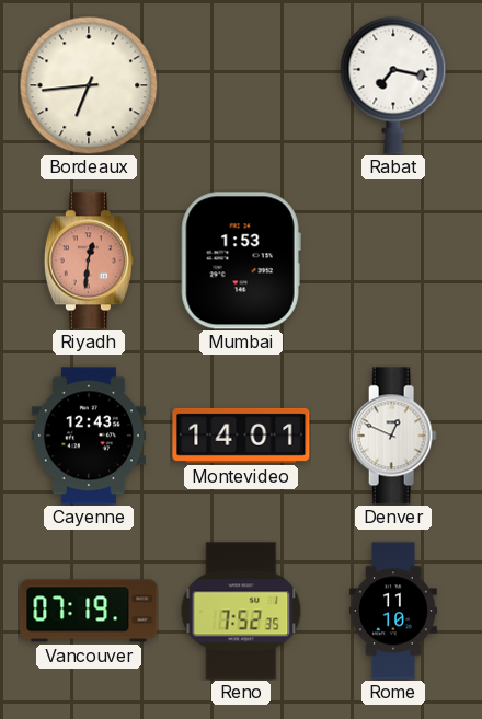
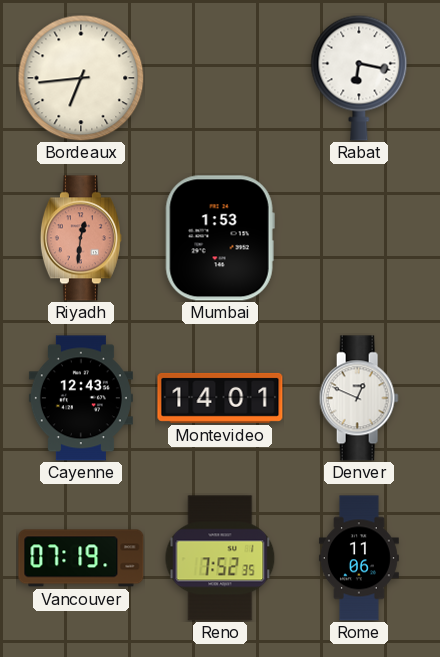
Rabat: 7:17 -> 6:17
Rome: 11:10 -> 11:06
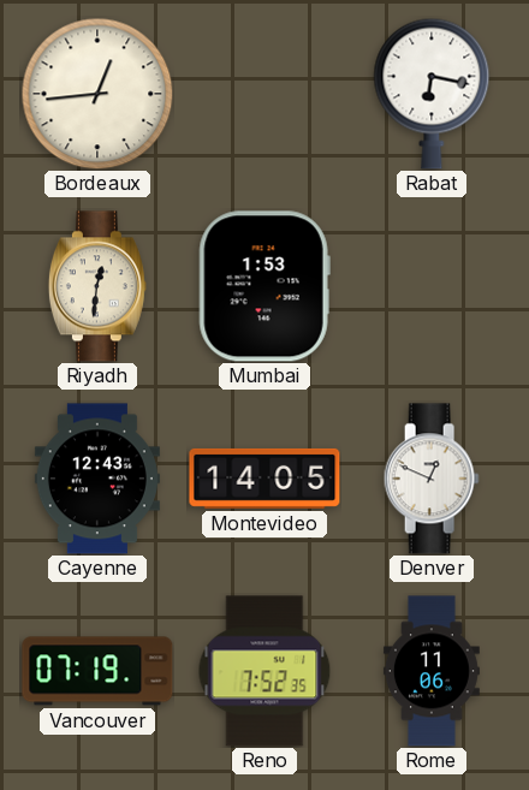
Bordeaux: 6:44 -> 12:44
Riyadh dial: salmon -> cream
Montevideo: 14:01 -> 14:05
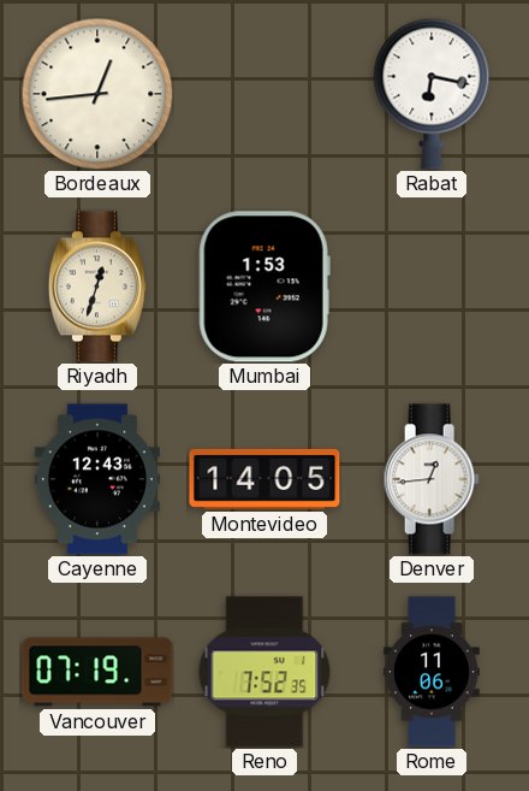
Riyadh: 12:31 -> 12:33
Denver: 12:49 -> 12:44
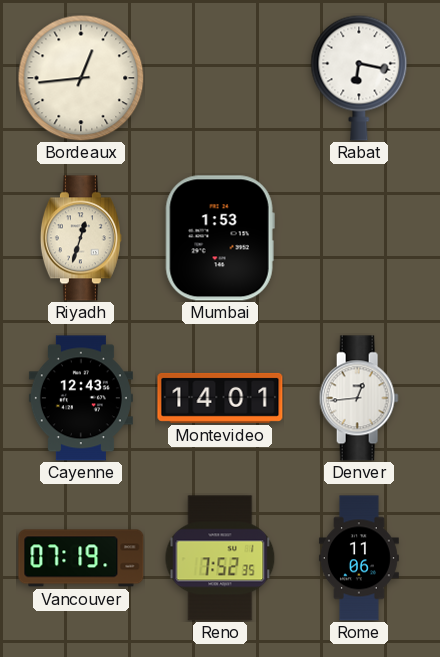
Montevideo: 14:05 -> 14:01
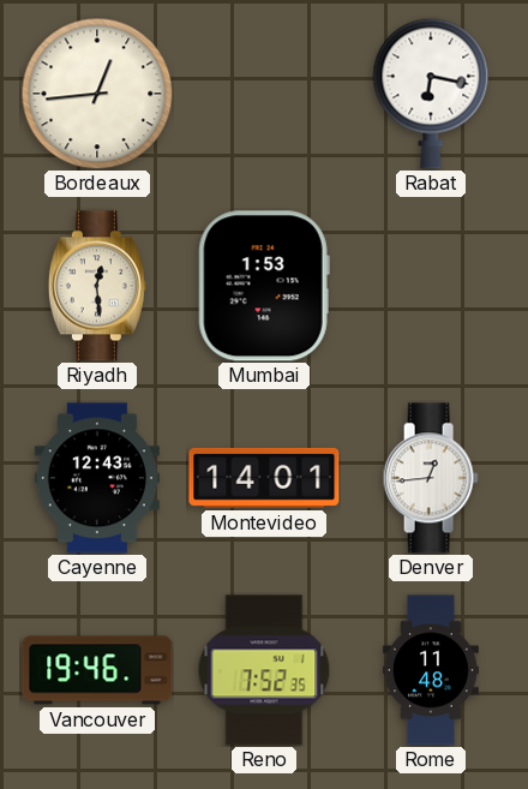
Riyadh: 12:33 -> 12:29
Vancouver: 07:19 -> 19:46
Rome: 11:06 -> 11:48
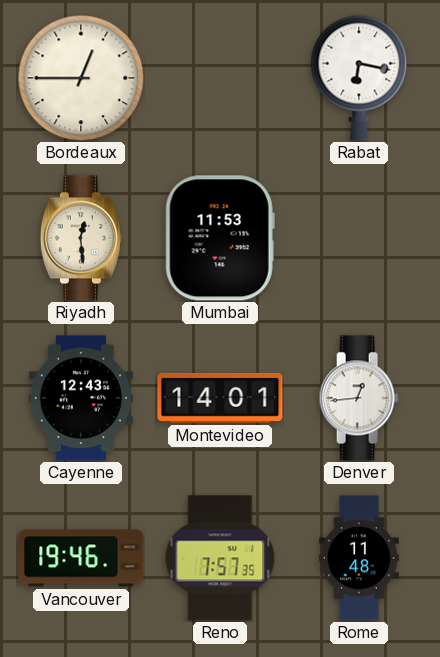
Bordeaux: 12:44 -> 12:45
Mumbai: 1:53 -> 11:53
Reno: 7:52 -> 7:57
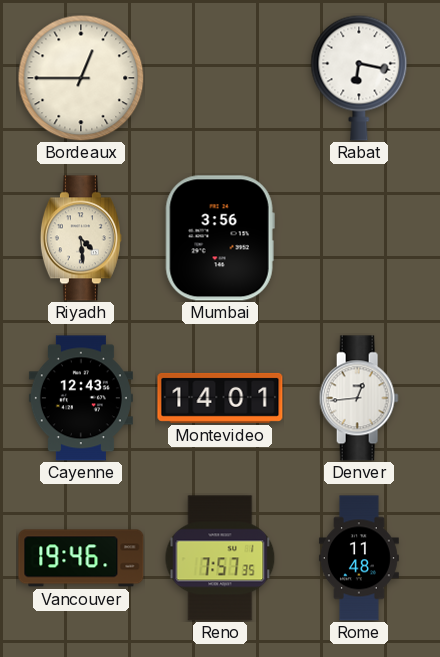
Riyadh: 12:29 -> 4:29
Mumbai: 11:53 -> 3:56
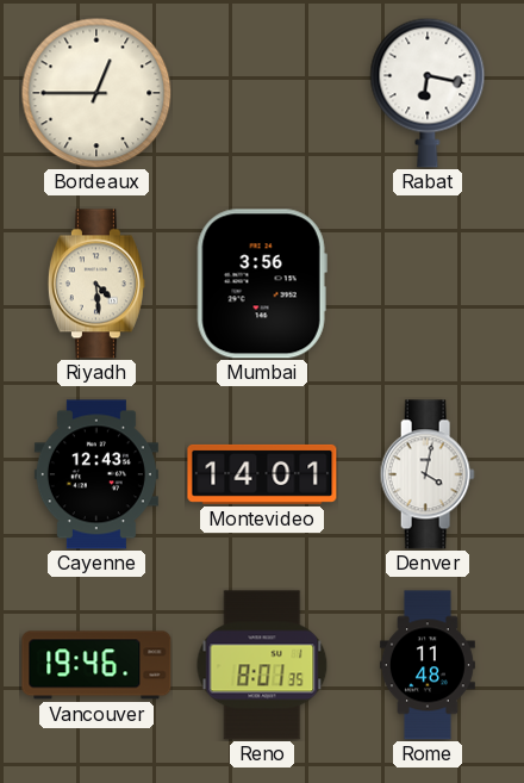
Denver: 12:44 -> 4:02
Reno: 7:57 -> 8:01
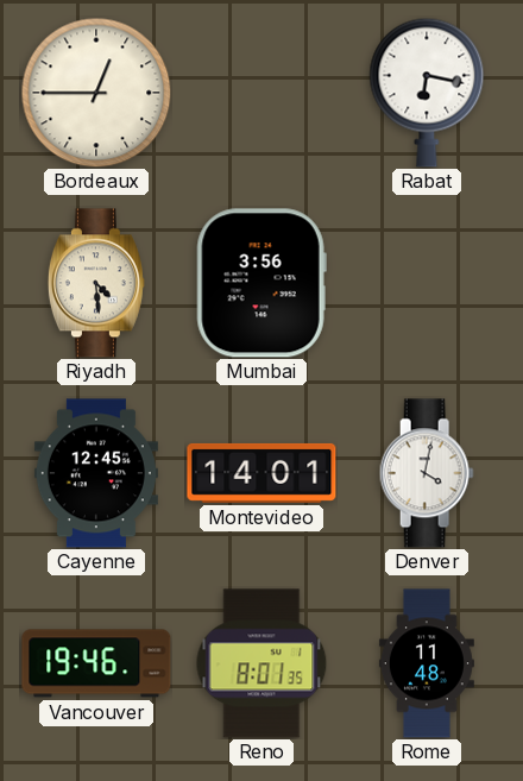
Cayenne: 12:43 -> 12:45
